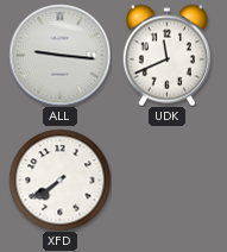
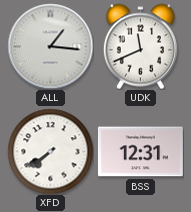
ALL: 9:16 -> 1:16
BSS: none -> 12:31
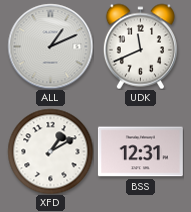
ALL: 1:16 -> 1:11
XFD: 7:39 -> 1:10
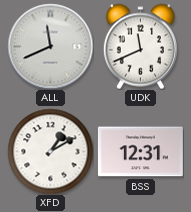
ALL: 1:11 -> 11:41
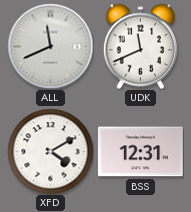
XFD: 1:10 -> 4:10
